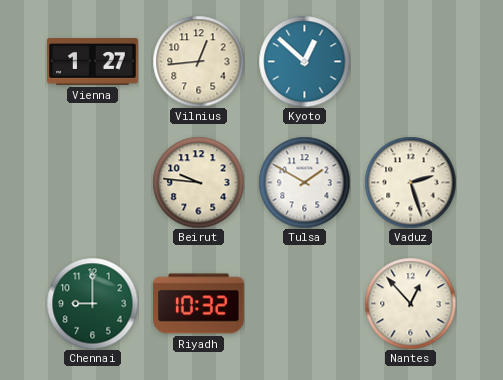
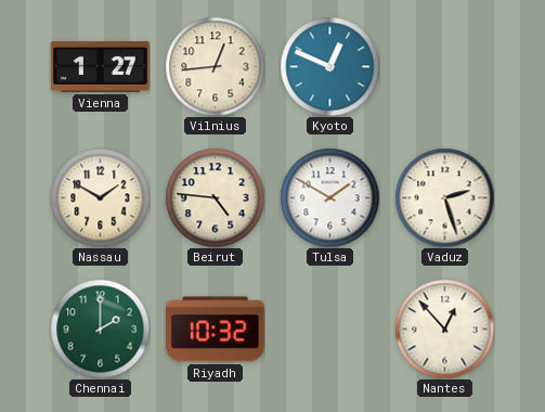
Kyoto: 12:52 -> 12:49
Nassau: none -> 1:50
Beirut: 9:46 -> 4:46
Chennai: 9:00 -> 2:00
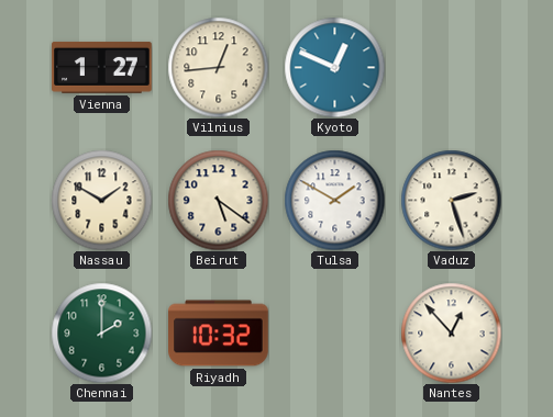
Beirut: 4:46 -> 5:21
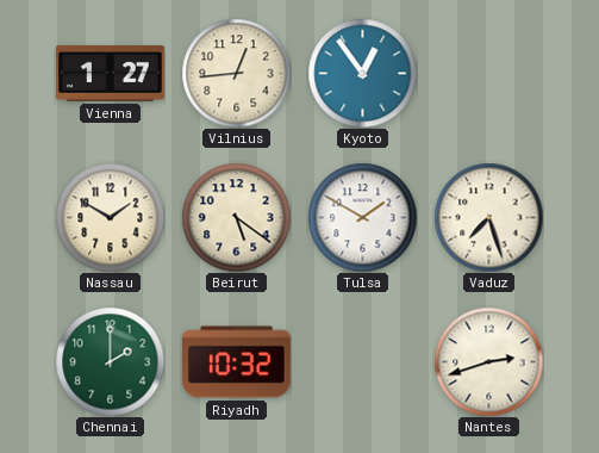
Kyoto: 12:49 -> 12:54
Vaduz: 2:27 -> 7:27
Nantes: 12:53 -> 2:42
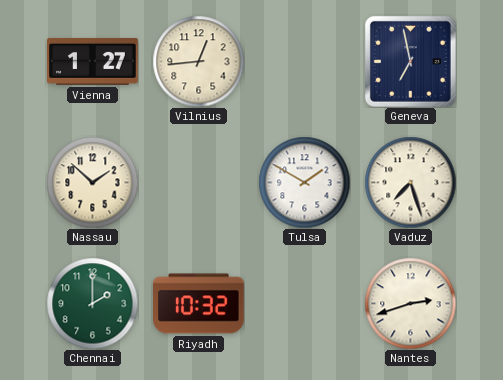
Kyoto: 12:54 -> none
Geneva: none -> 6:58
Nassau: 1:50 -> 1:52
Beirut: 5:21 -> none
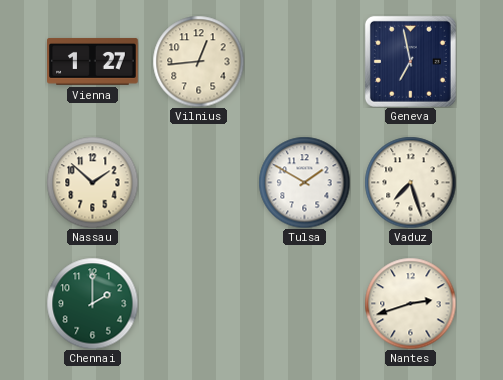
Riyadh: 10:32 -> none
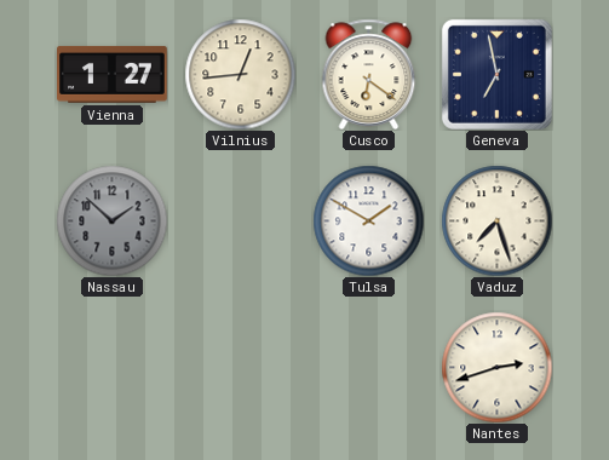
Cusco: none -> 6:21
Nassau dial: cream -> grey
Chennai: 2:00 -> none
